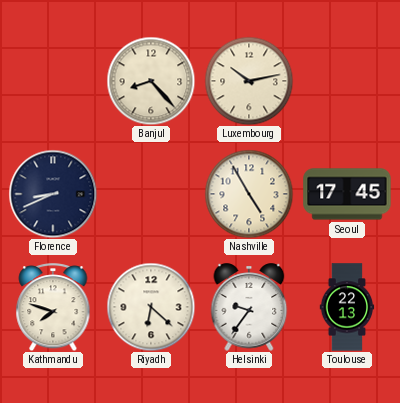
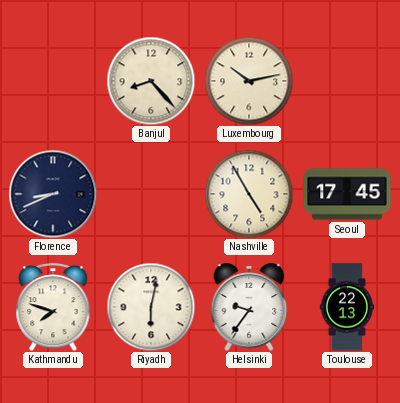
Riyadh: 6:22 -> 6:02
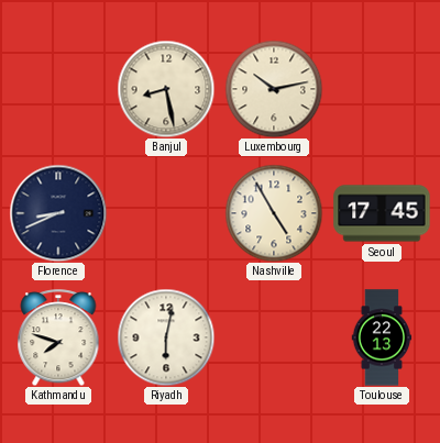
Banjul: 8:23 -> 8:28
Helsinki: 9:36 -> none
